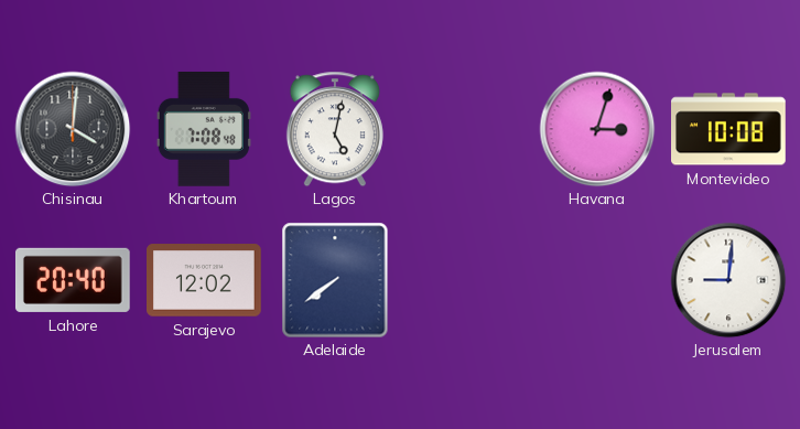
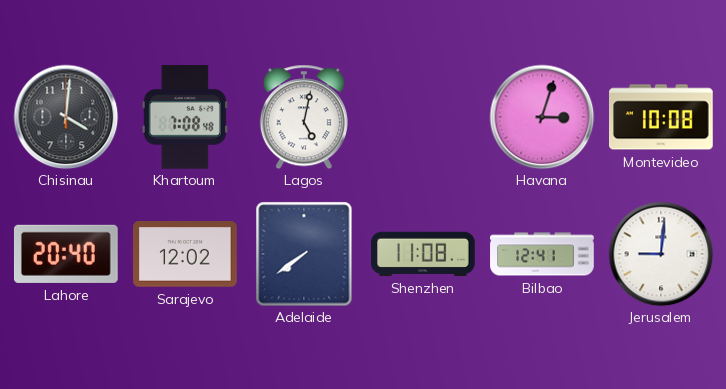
Shenzhen: none -> 11:08
Bilbao: none -> 12:41
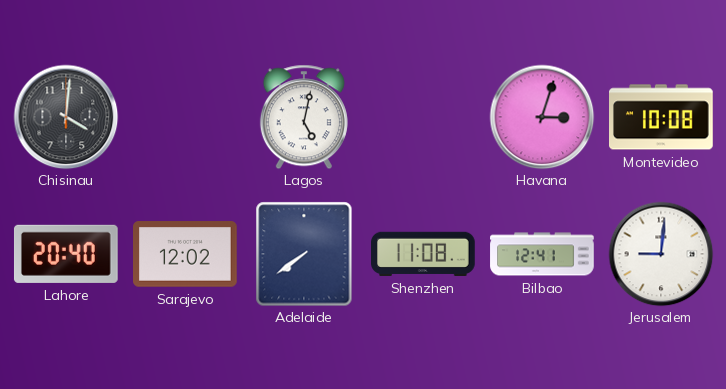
Khartoum: 7:08 -> none
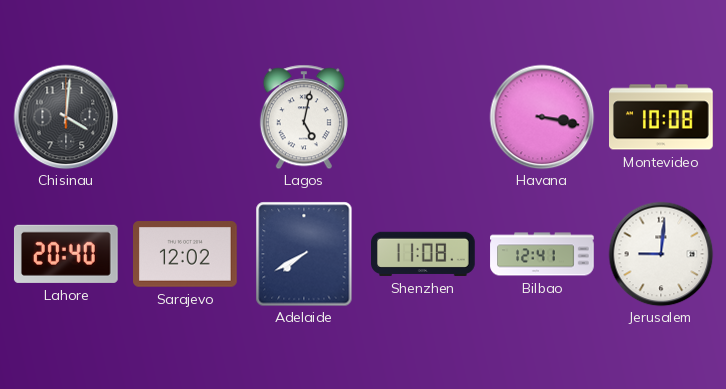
Havana: 3:03 -> 3:17
Adelaide: 7:39 -> 7:40
